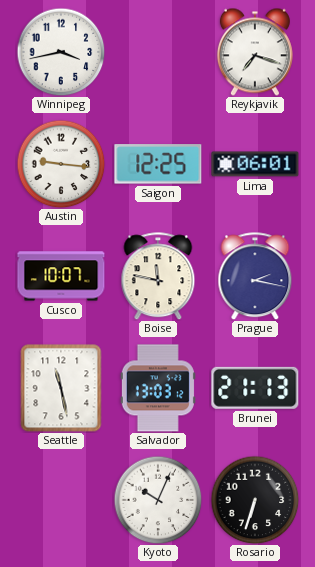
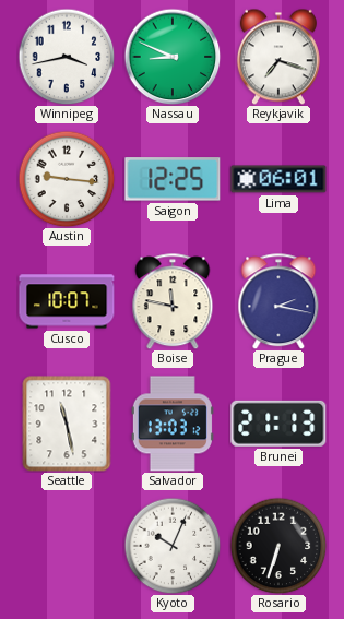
Nassau: none -> 8:49
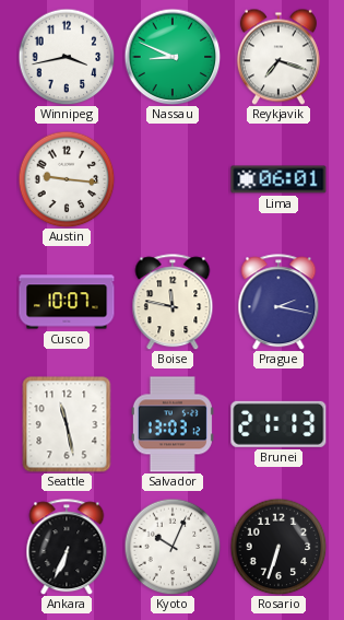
Saigon: 12:25 -> none
Ankara: none -> 6:34
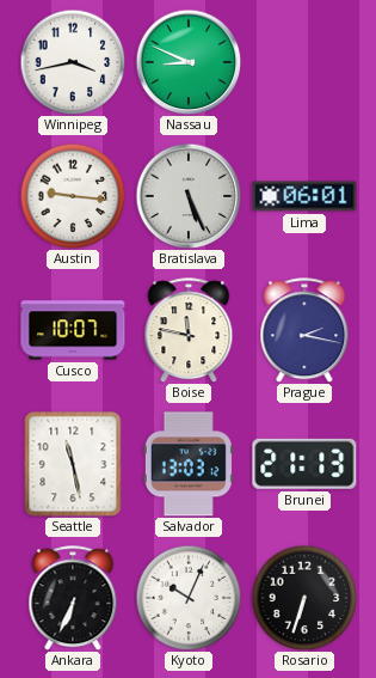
Reykjavik: 7:18 -> none
Bratislava: none -> 5:26
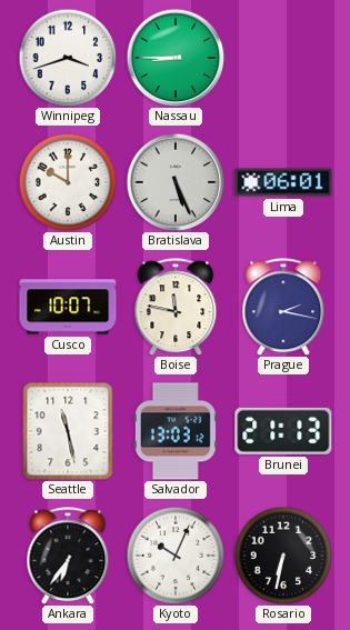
Winnipeg: 3:43 -> 3:42
Nassau: 8:49 -> 8:45
Austin: 9:16 -> 10:00
Ankara: 6:34 -> 6:36
Rosario: 6:33 -> 6:32
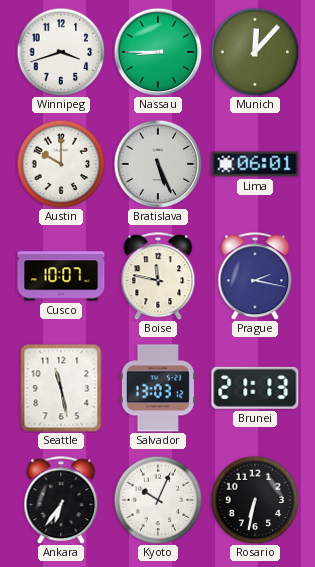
Munich: none -> 12:07
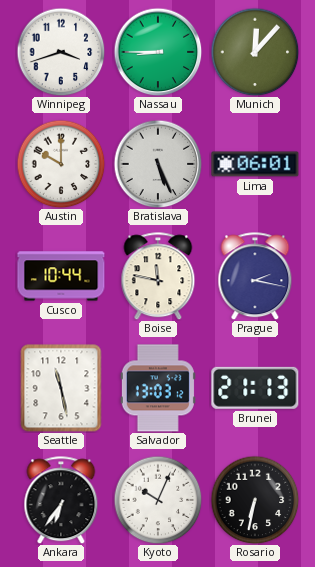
Cusco: 10:07 -> 10:44
